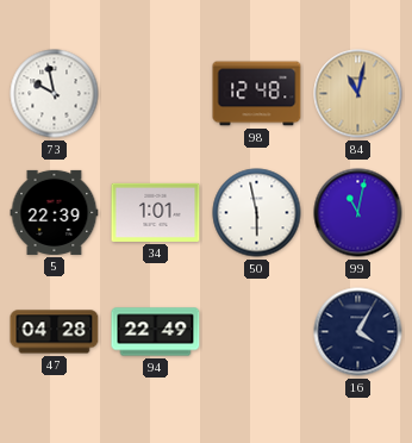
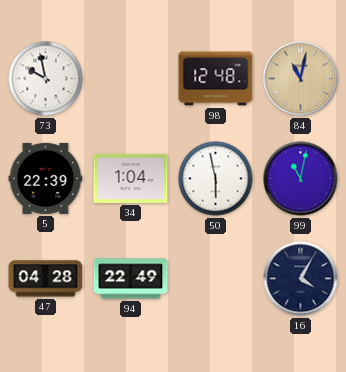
34: 1:01 -> 1:04
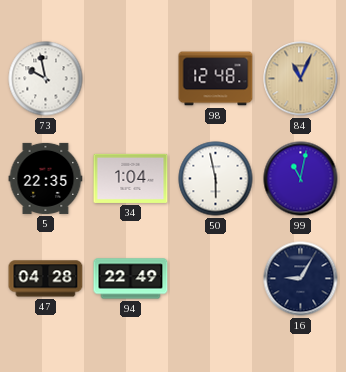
84: 11:02 -> 11:04
5: 22:39 -> 22:35
16: 4:05 -> 9:05
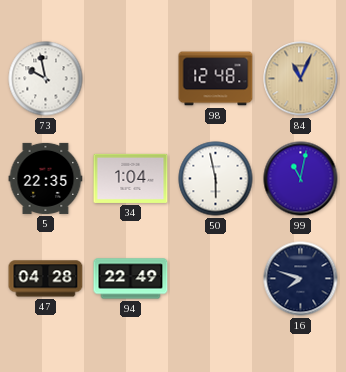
16: 9:05 -> 7:48
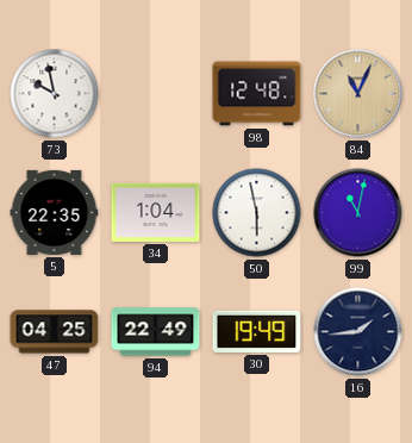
47: 04:28 -> 04:25
30: none -> 19:49
16: 7:48 -> 1:44
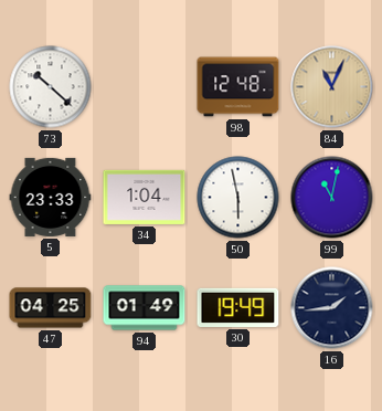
73: 9:58 -> 10:22
5: 22:35 -> 23:33
94: 22:49 -> 01:49
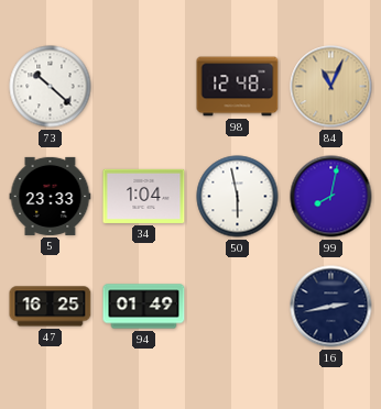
99: 11:02 -> 8:02
47: 04:25 -> 16:25
30: 19:49 -> none
16: 1:44 -> 2:43
